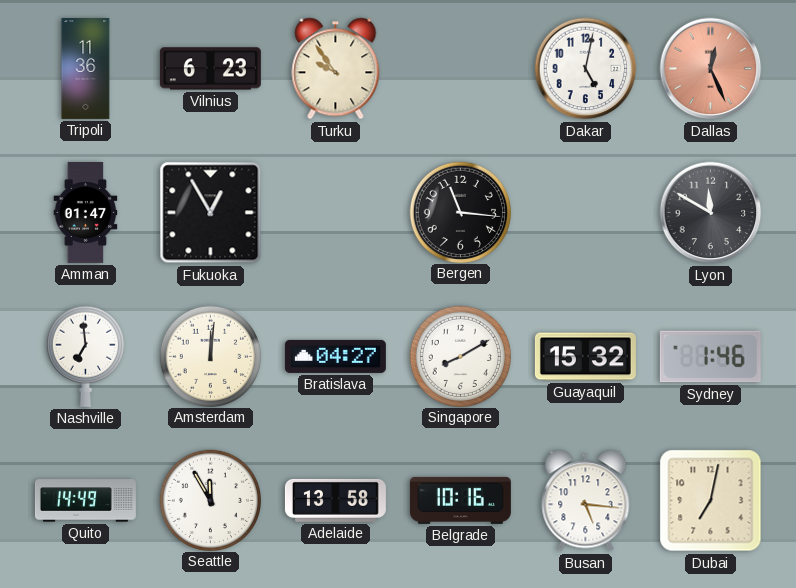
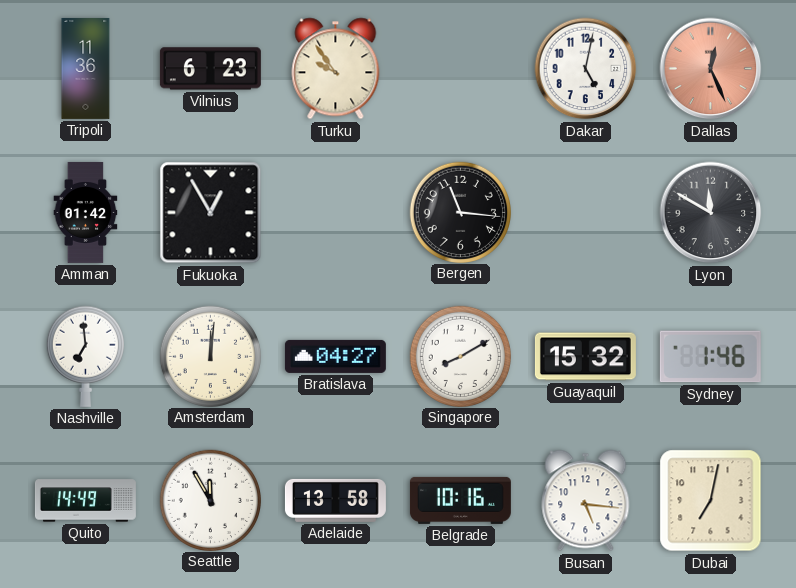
Amman: 01:47 -> 01:42
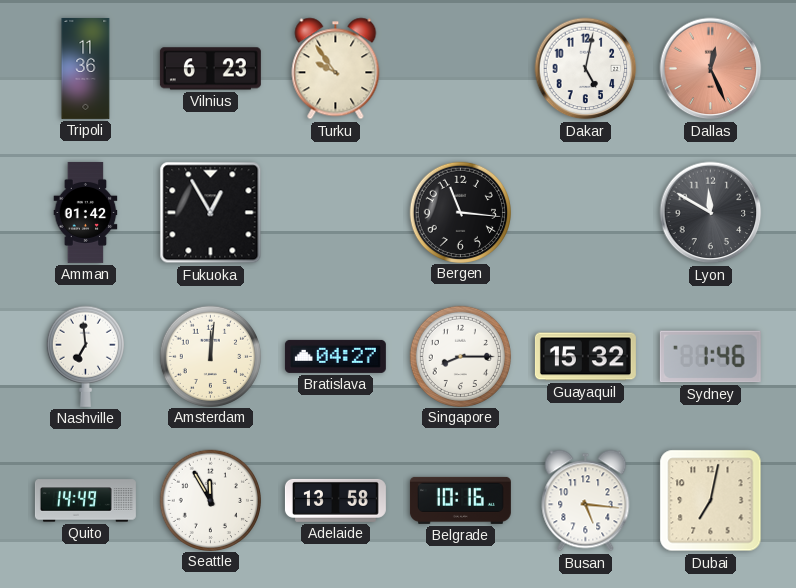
Singapore: 8:10 -> 8:15
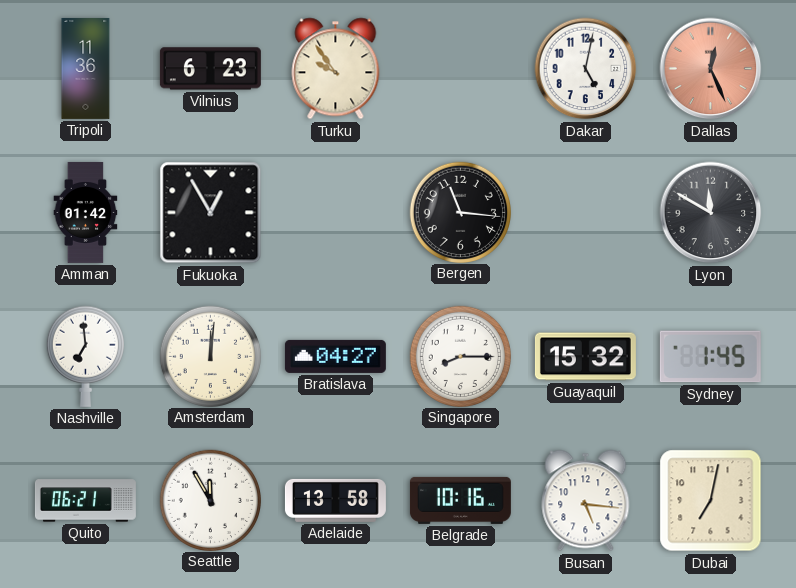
Sydney: 1:46 -> 1:45
Quito: 14:49 -> 06:21
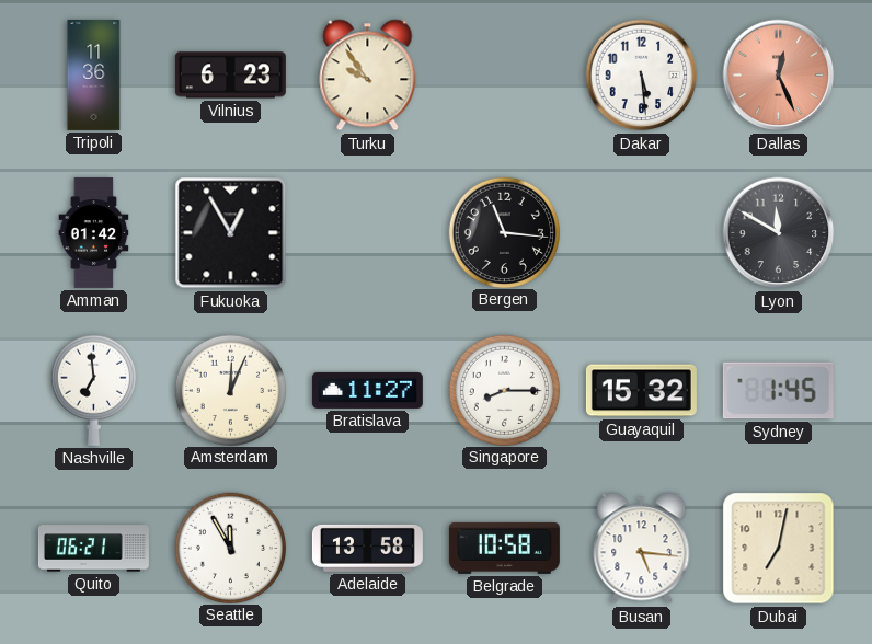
Dakar: 5:02 -> 5:29
Amsterdam: 12:01 -> 12:04
Bratislava: 04:27 -> 11:27
Belgrade: 10:16 -> 10:58
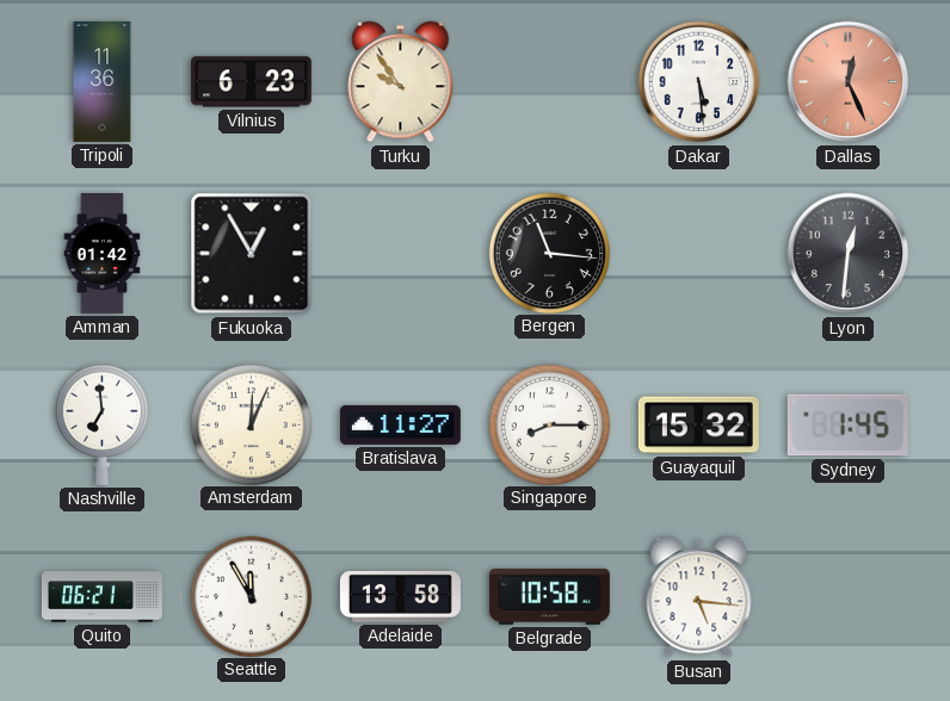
Lyon: 11:50 -> 12:31
Dubai: 7:02 -> none
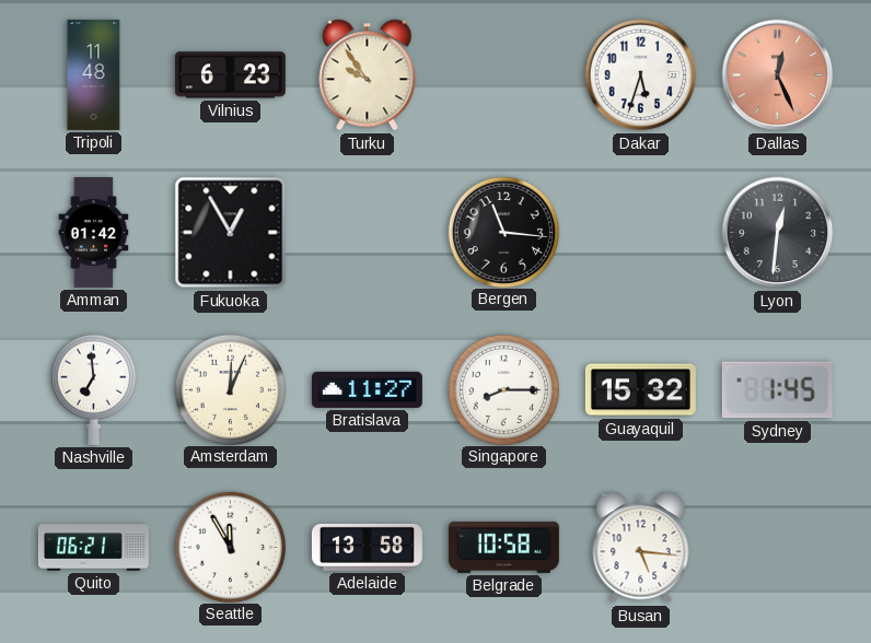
Tripoli: 11:36 -> 11:48
Dakar: 5:29 -> 5:33
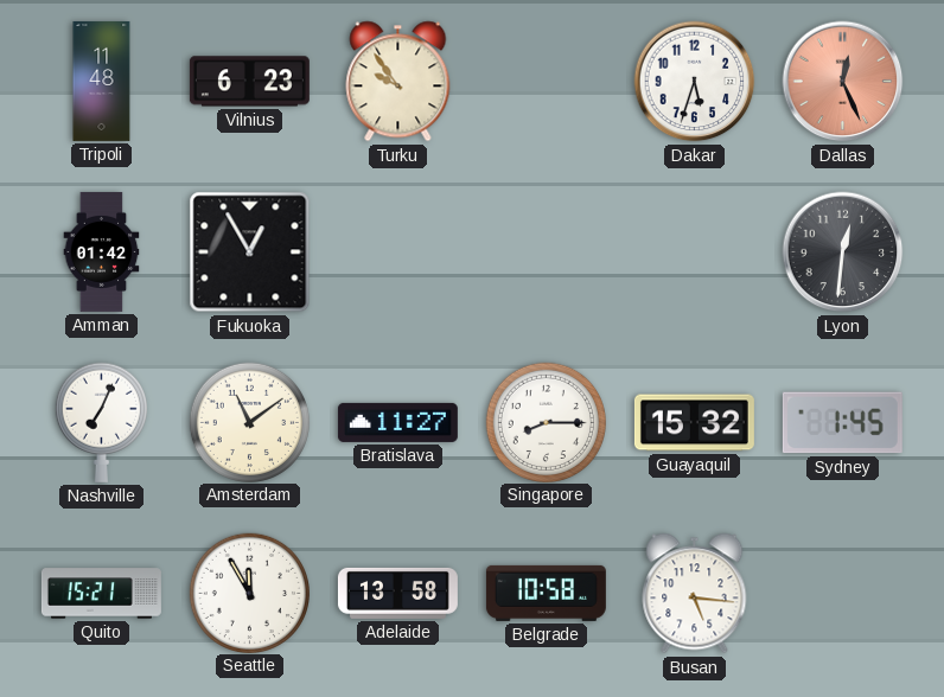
Bergen: 11:16 -> none
Nashville: 6:59 -> 7:04
Amsterdam: 12:04 -> 11:09
Quito: 06:21 -> 15:21
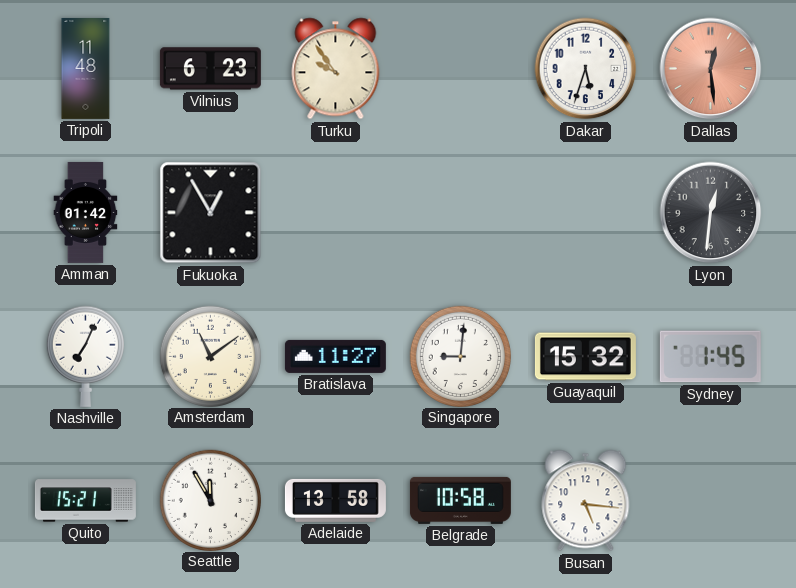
Dallas: 12:26 -> 12:29
Singapore: 8:15 -> 9:01
